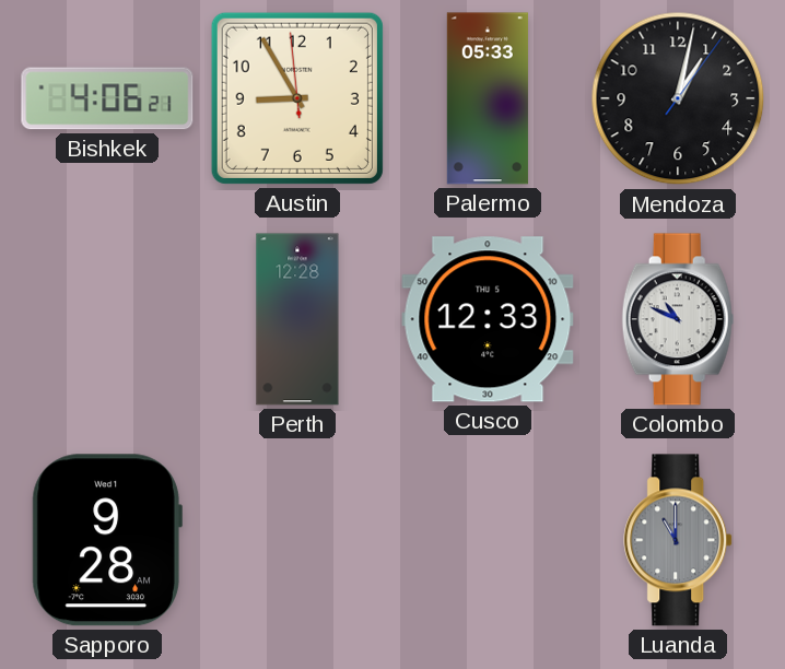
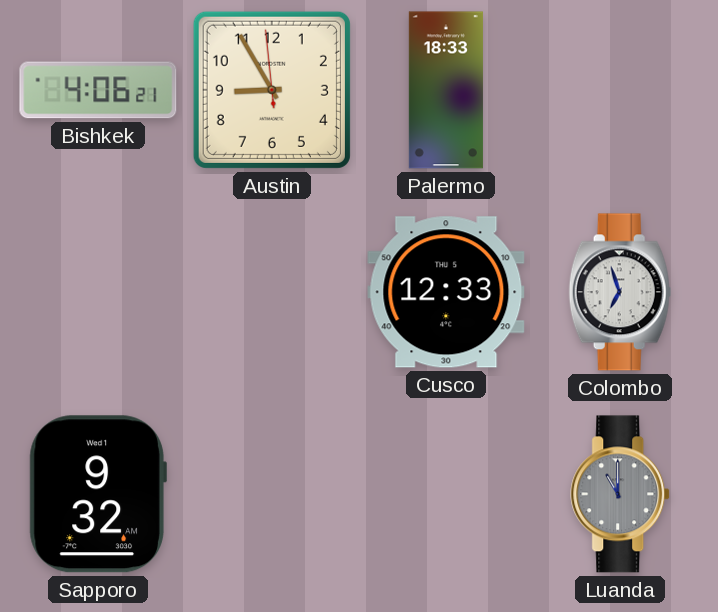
Palermo: 05:33 -> 18:33
Mendoza: 1:02 -> none
Perth: 12:28 -> none
Colombo: 10:49 -> 6:57
Sapporo: 9:28 -> 9:32
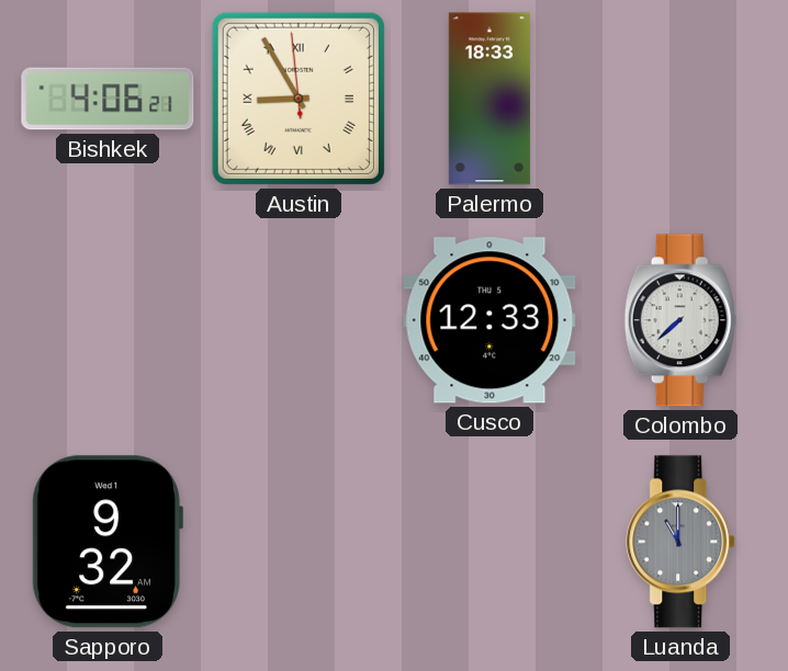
Austin numerals: Arabic -> Roman
Colombo: 6:57 -> 7:38
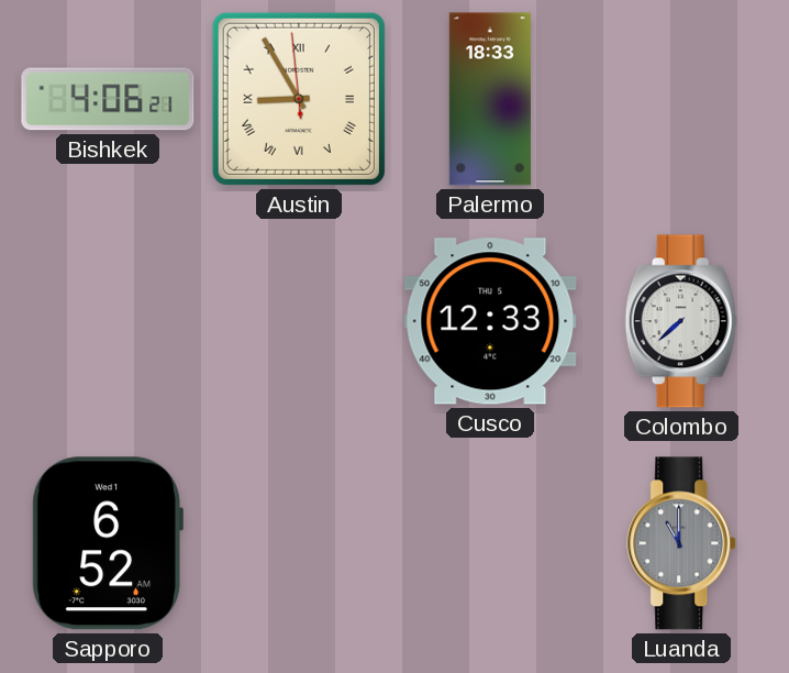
Sapporo: 9:32 -> 6:52
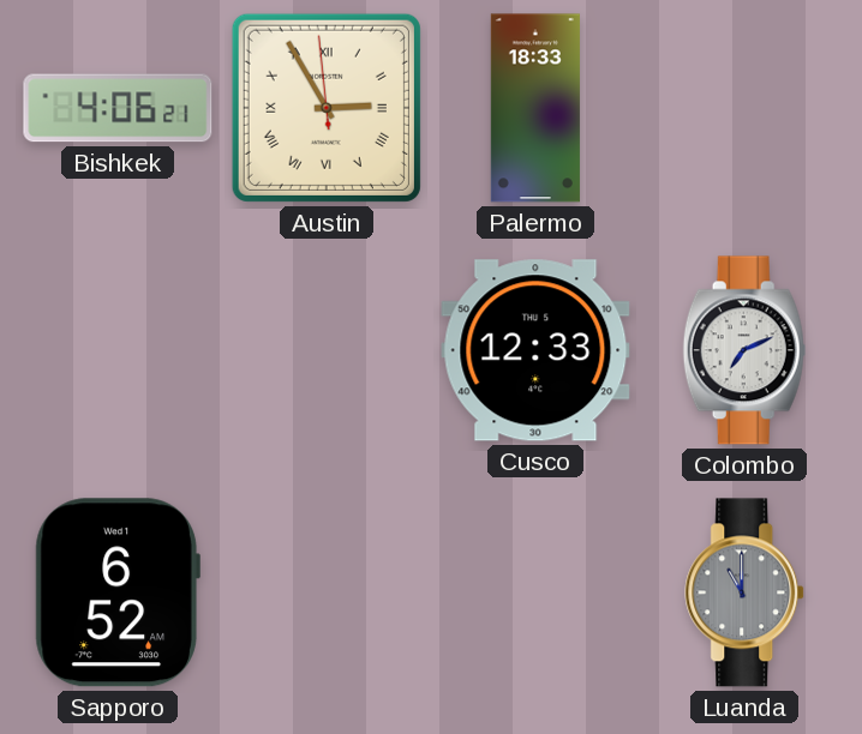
Austin: 8:54 -> 2:54
Colombo: 7:38 -> 7:11
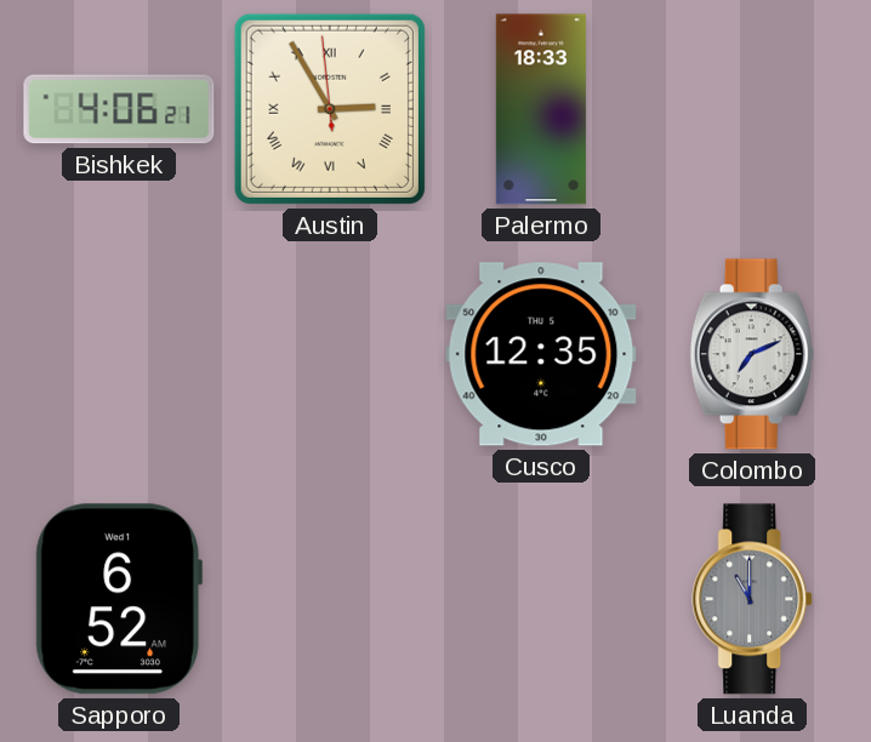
Cusco: 12:33 -> 12:35
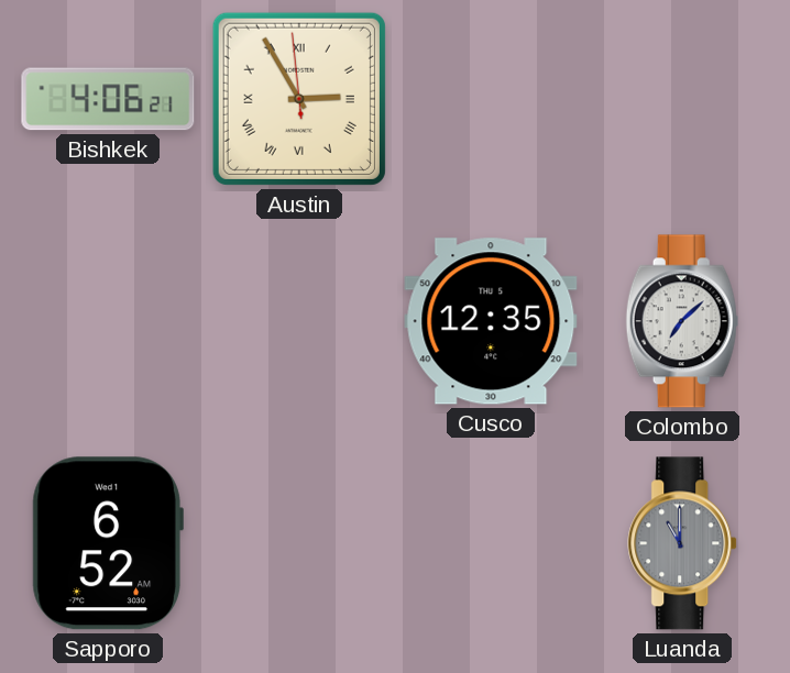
Palermo: 18:33 -> none
Colombo: 7:11 -> 7:08
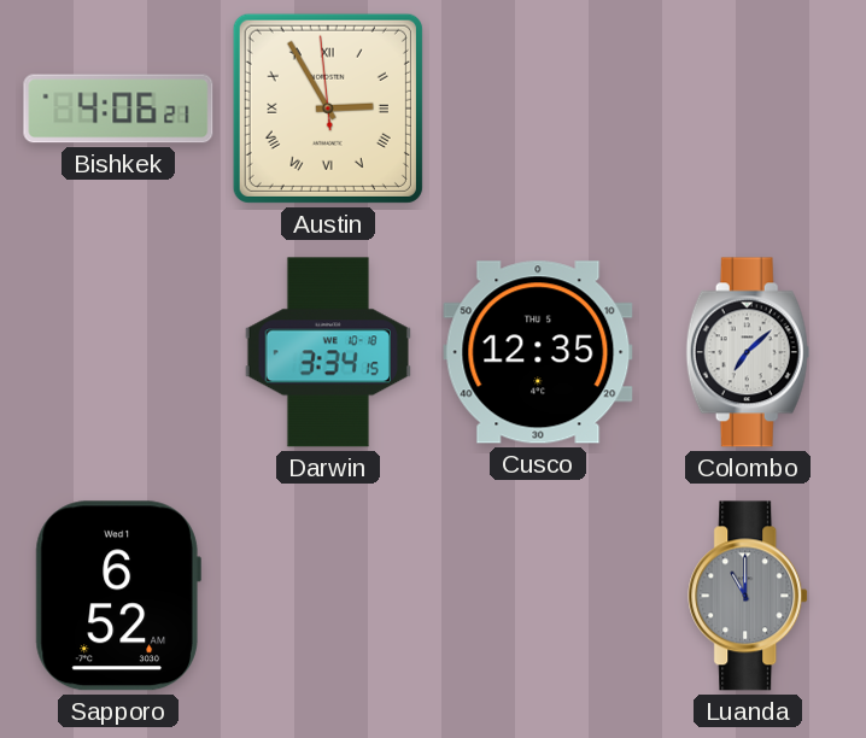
Darwin: none -> 3:34
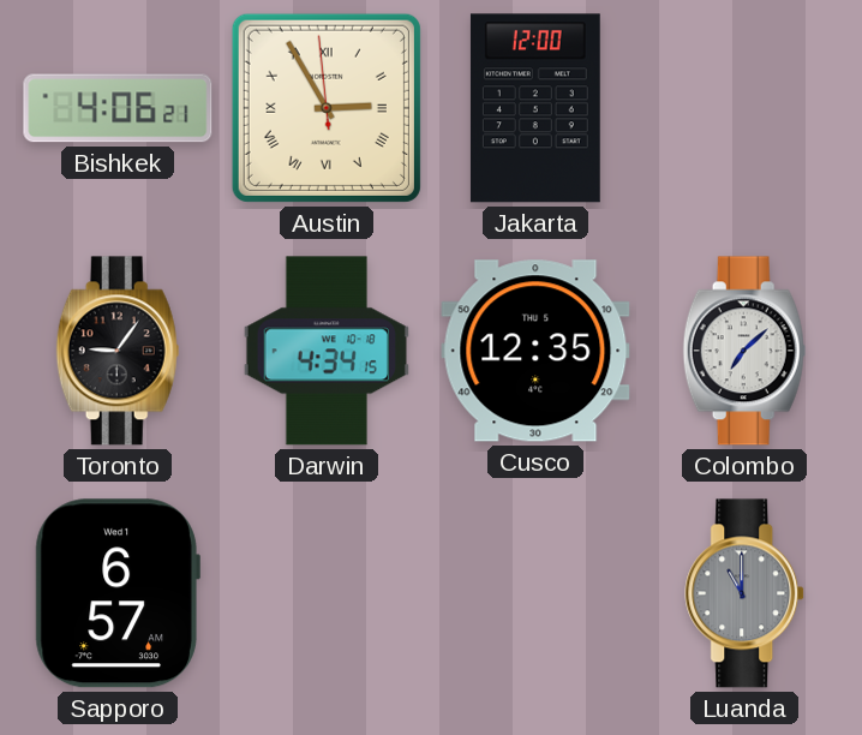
Jakarta: none -> 12:00
Toronto: none -> 9:06
Darwin: 3:34 -> 4:34
Sapporo: 6:52 -> 6:57
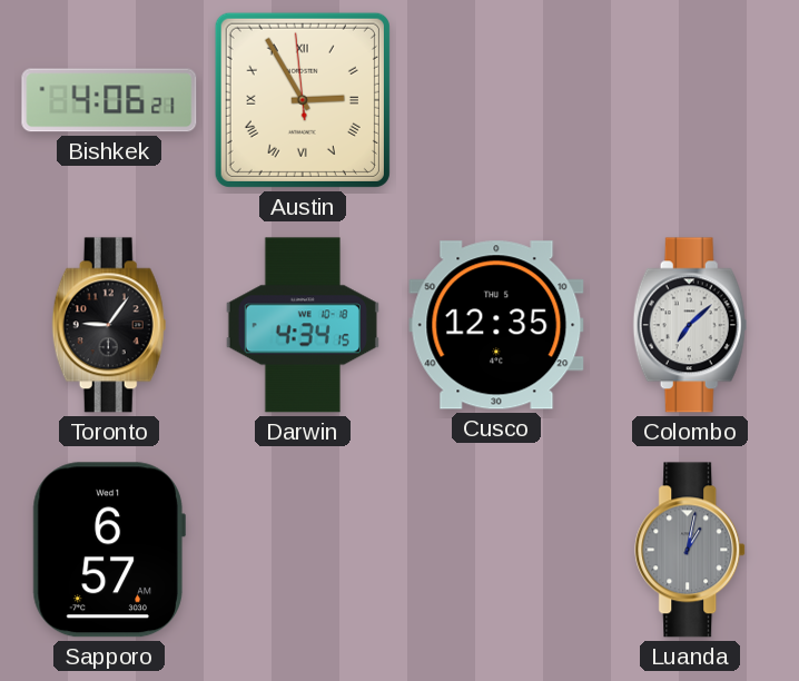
Jakarta: 12:00 -> none
Luanda: 11:00 -> 1:02
